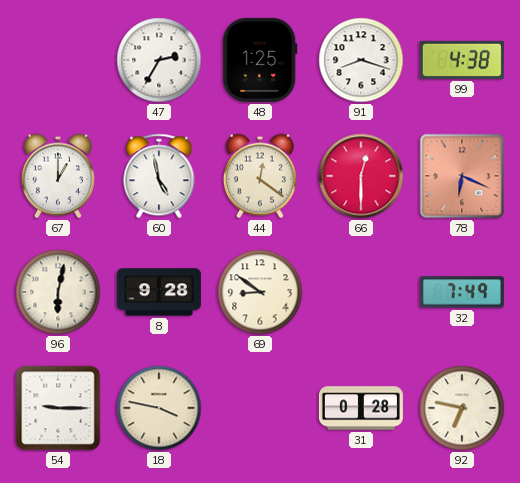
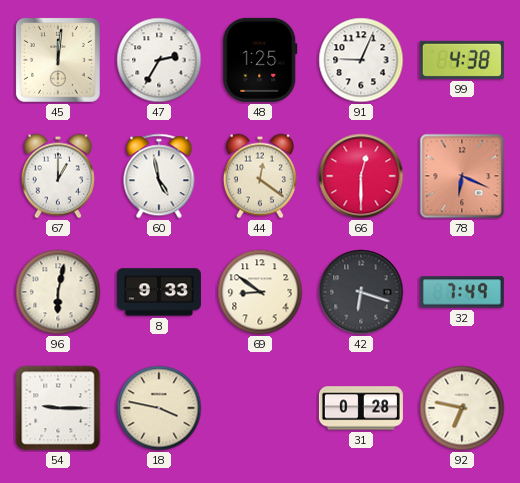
45: none -> 12:01
91: 8:18 -> 9:04
8: 9:28 -> 9:33
42: none -> 6:18
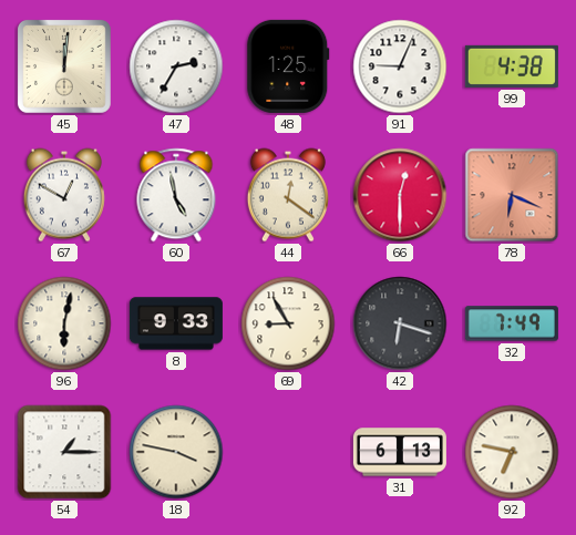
67: 1:00 -> 12:50
69: 8:51 -> 8:55
54: 9:15 -> 1:15
31: 0:28 -> 6:13
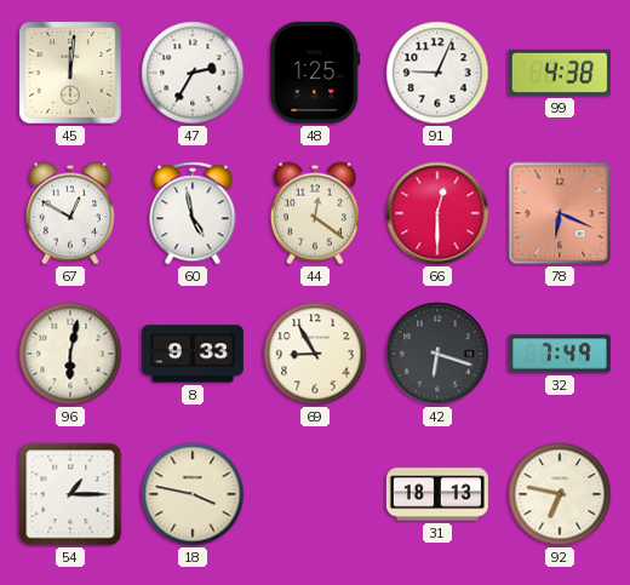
31: 6:13 -> 18:13
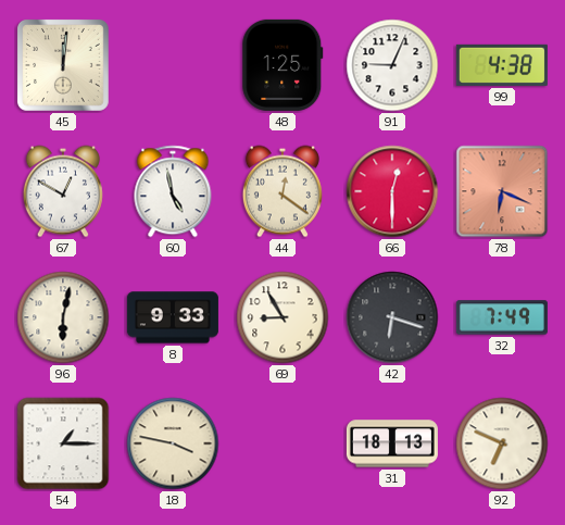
47: 2:35 -> none
92: 6:47 -> 6:49
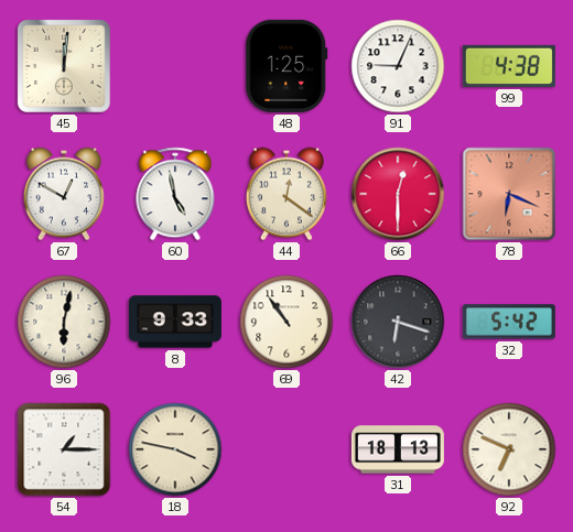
69: 8:55 -> 10:54
32: 7:49 -> 5:42
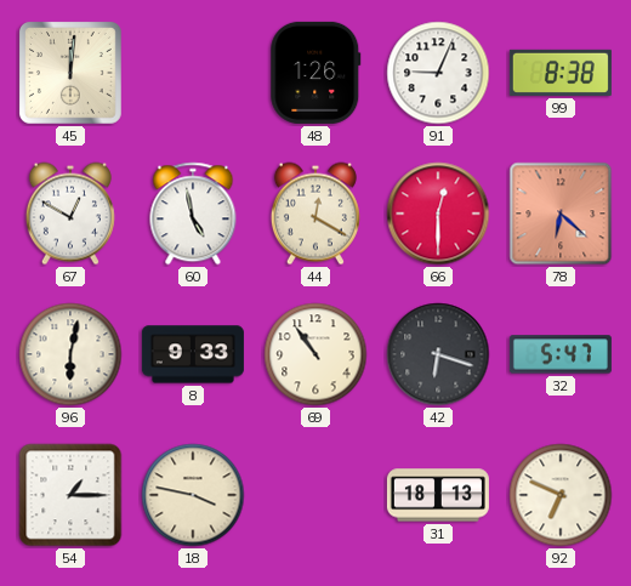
48: 1:25 -> 1:26
99: 4:38 -> 8:38
44: 12:21 -> 12:20
78: 6:19 -> 6:22
32: 5:42 -> 5:47
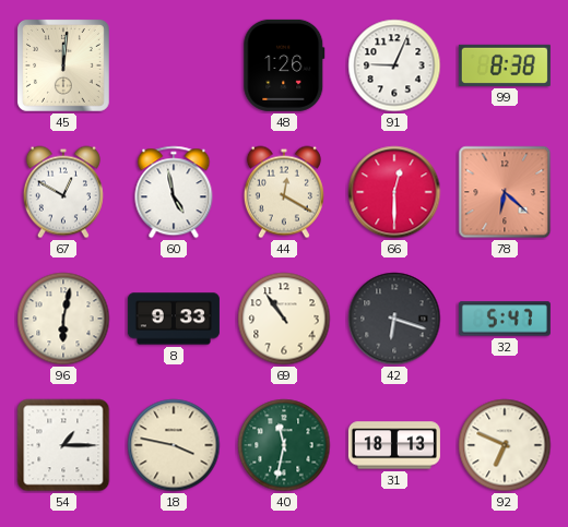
40: none -> 11:32
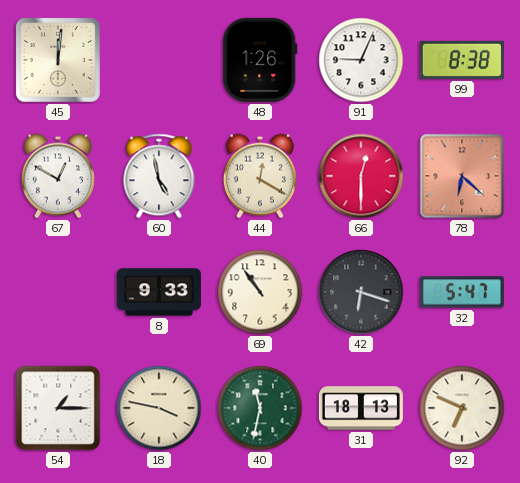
96: 6:02 -> none
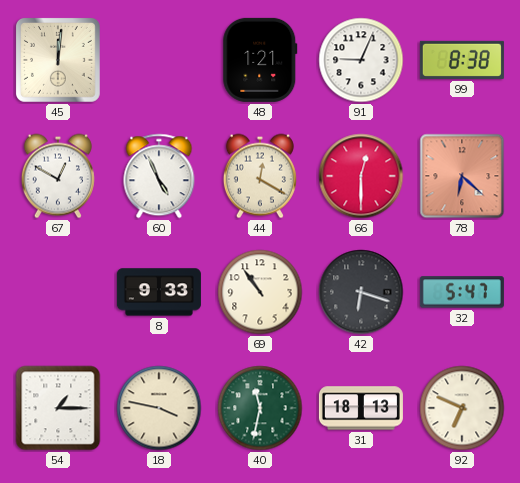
48: 1:26 -> 1:21
60: 4:58 -> 4:56
